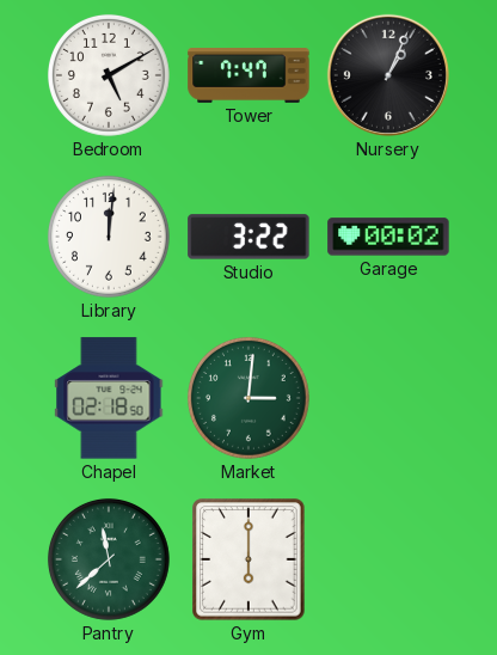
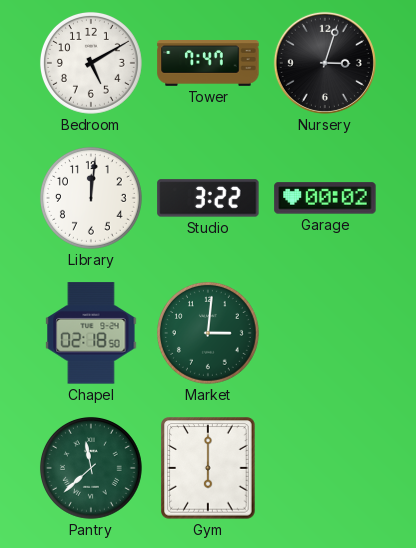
Nursery: 1:04 -> 3:03
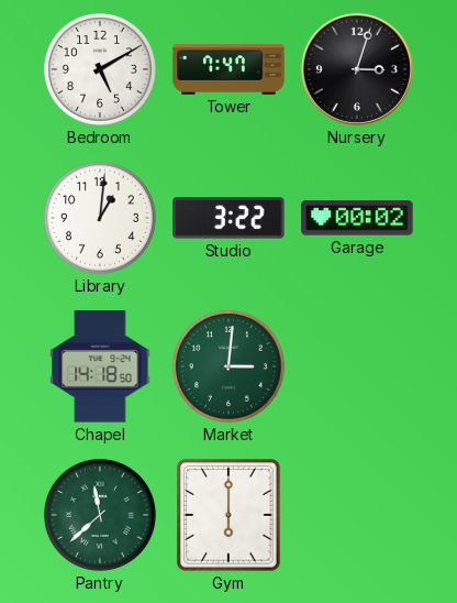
Library: 12:01 -> 1:01
Chapel: 02:18 -> 14:18
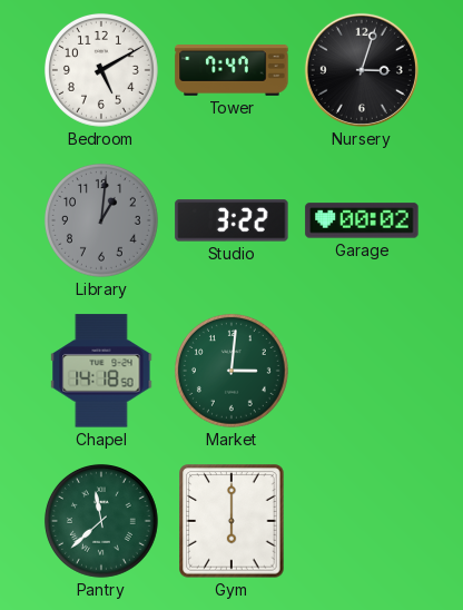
Library dial: white -> grey
